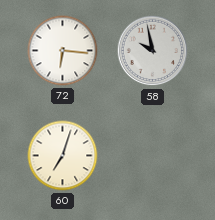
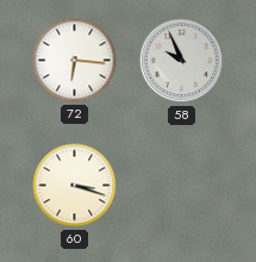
58: 9:58 -> 9:56
60: 7:03 -> 3:18
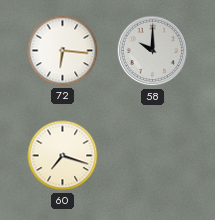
58: 9:56 -> 10:00
60: 3:18 -> 7:18
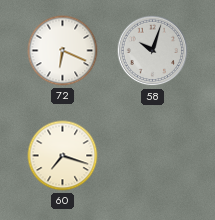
72: 6:16 -> 6:19
58: 10:00 -> 10:03
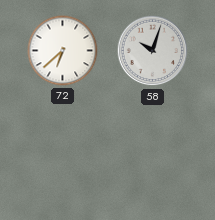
72: 6:19 -> 6:38
60: 7:18 -> none
